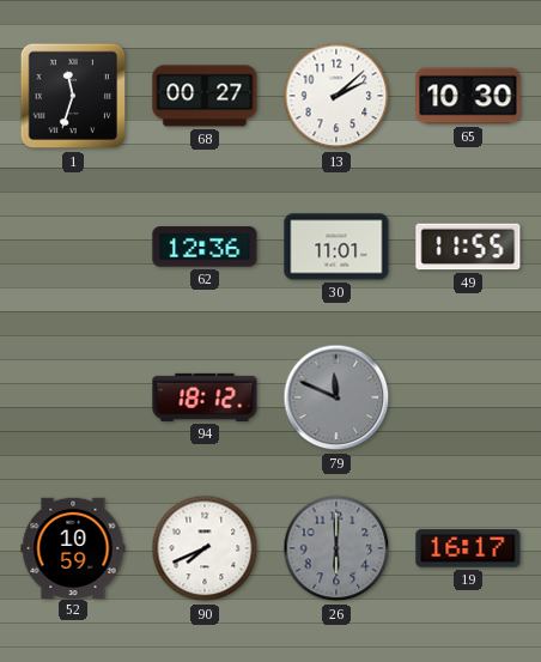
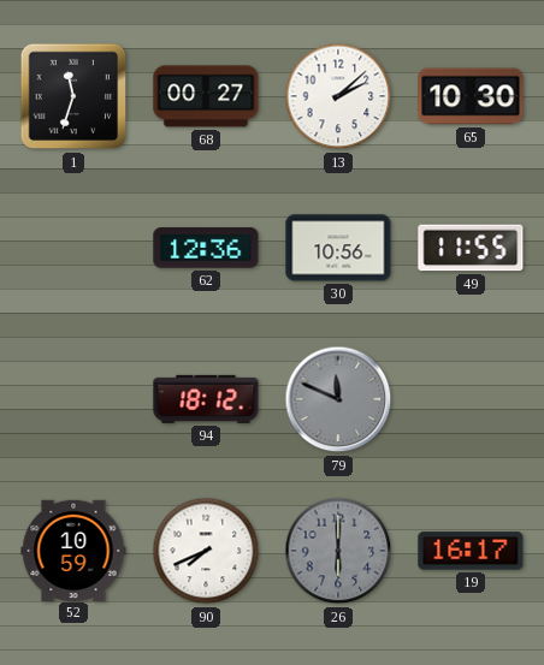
30: 11:01 -> 10:56
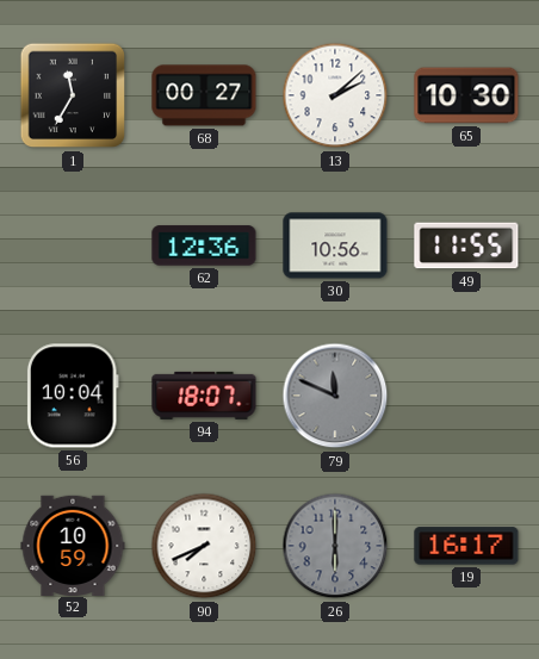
1: 11:33 -> 11:35
56: none -> 10:04
94: 18:12 -> 18:07
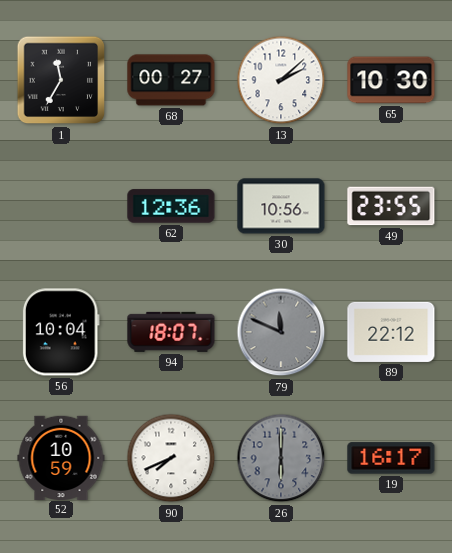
49: 11:55 -> 23:55
89: none -> 22:12
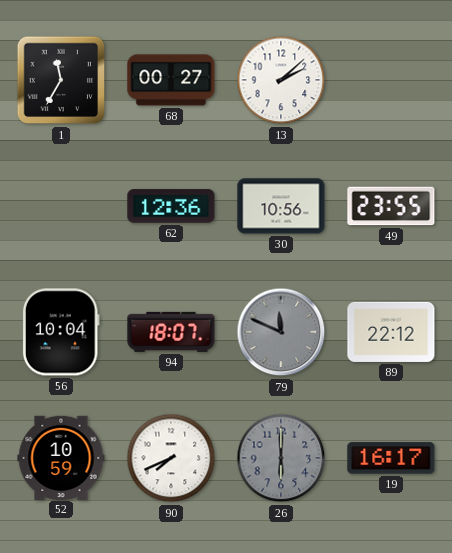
65: 10:30 -> none
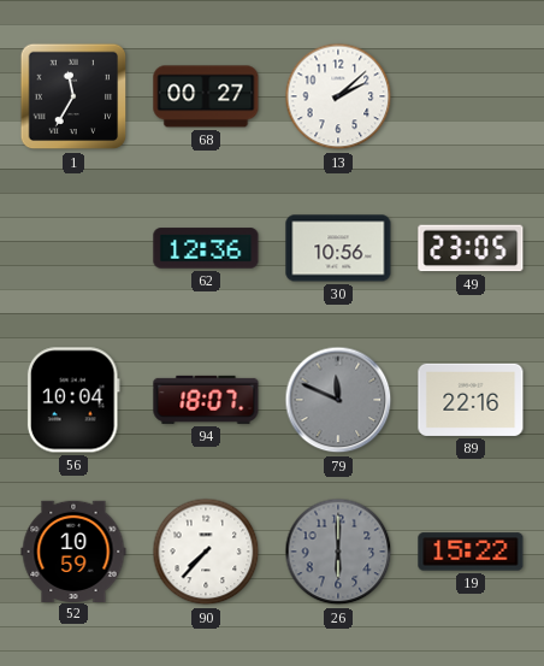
49: 23:55 -> 23:05
89: 22:12 -> 22:16
90: 7:41 -> 7:37
19: 16:17 -> 15:22
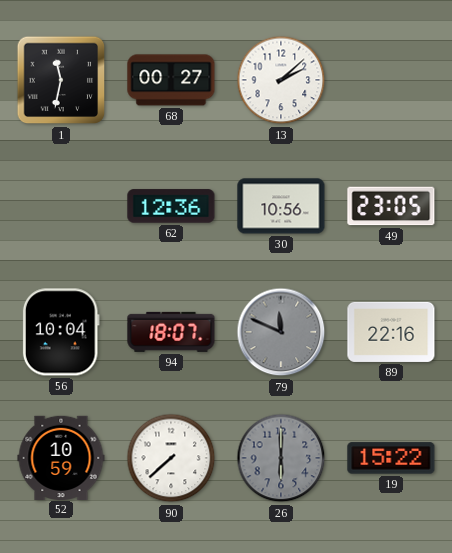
1: 11:35 -> 11:32
90: 7:37 -> 7:38
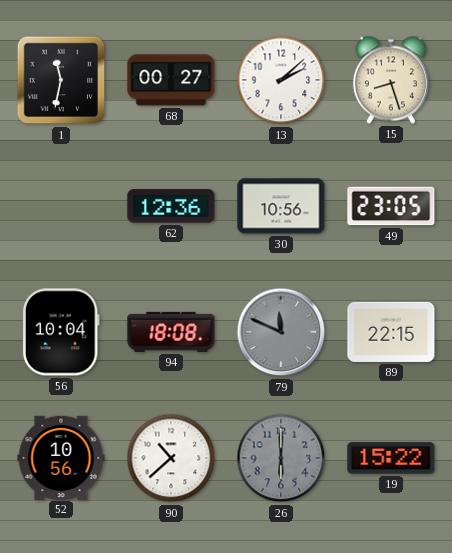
15: none -> 8:27
94: 18:07 -> 18:08
89: 22:16 -> 22:15
52: 10:59 -> 10:56
90: 7:38 -> 10:38
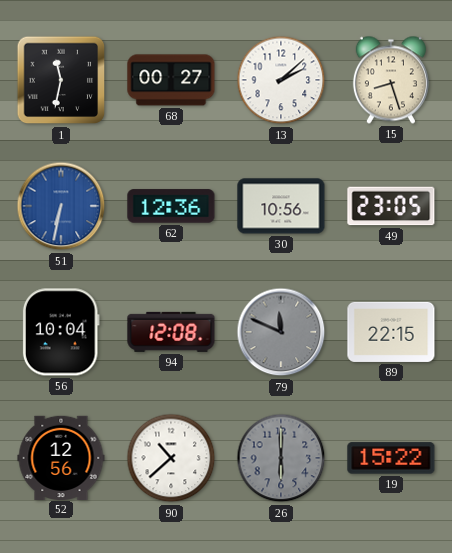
51: none -> 6:32
94: 18:08 -> 12:08
52: 10:56 -> 12:56
